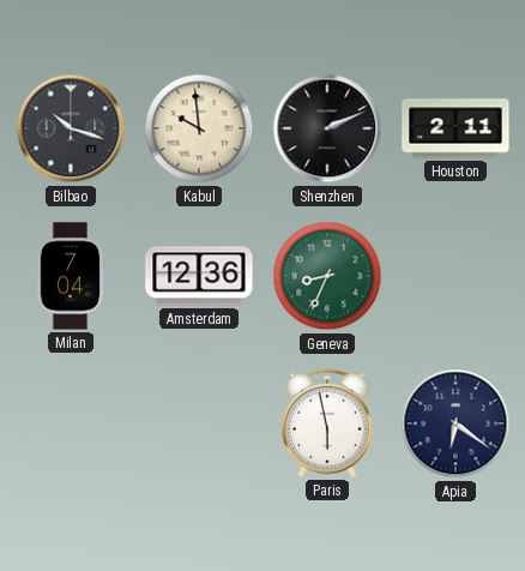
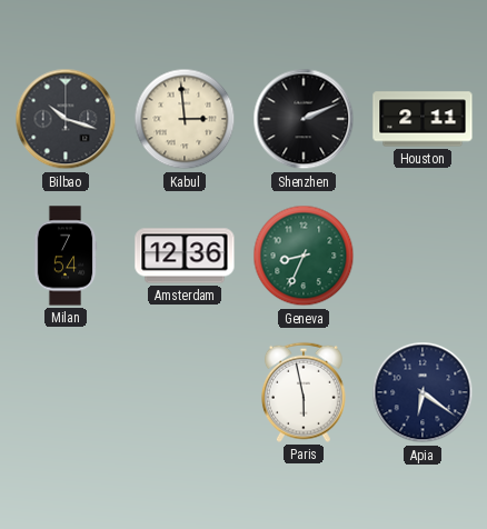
Kabul: 9:59 -> 2:59
Milan: 7:04 -> 7:54
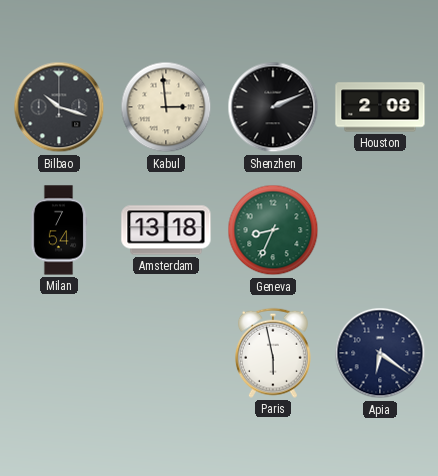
Houston: 2:11 -> 2:08
Amsterdam: 12:36 -> 13:18
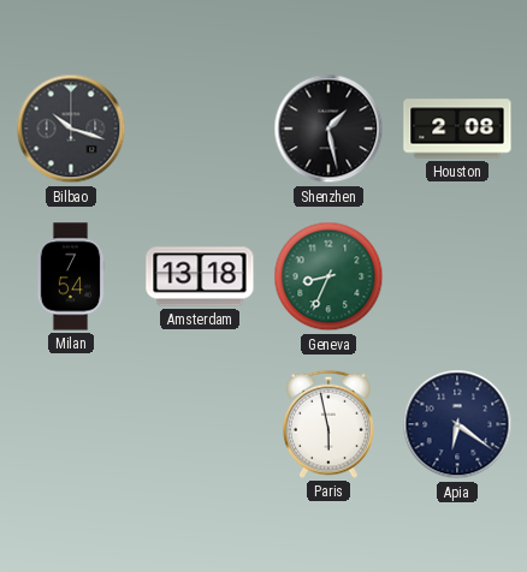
Kabul: 2:59 -> none
Shenzhen: 2:11 -> 1:28
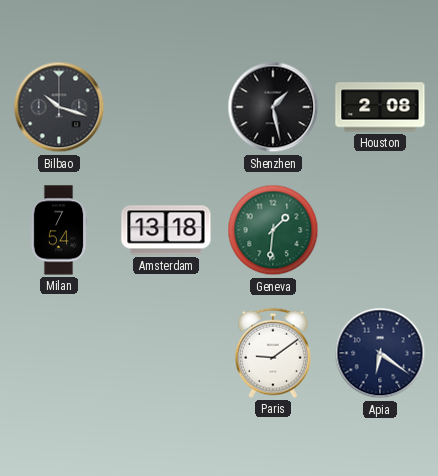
Geneva: 8:34 -> 1:31
Paris: 5:58 -> 9:09
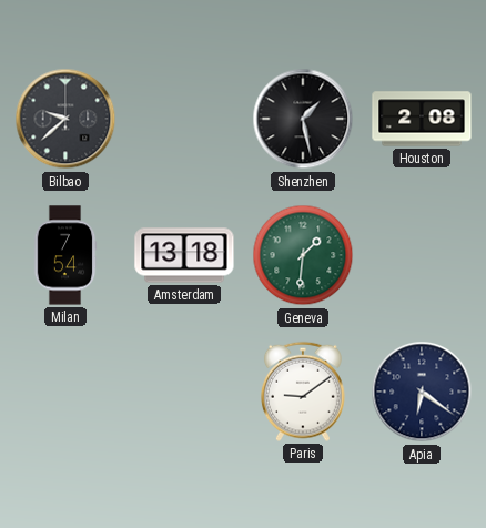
Bilbao: 10:18 -> 9:38
